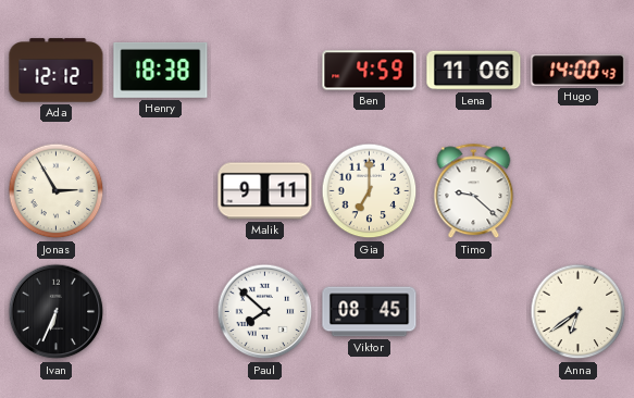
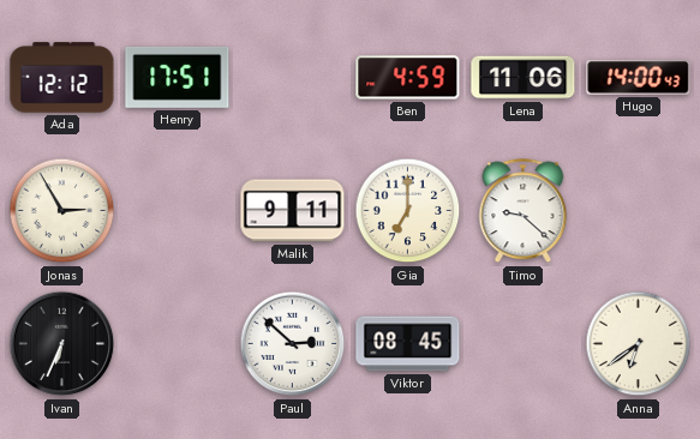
Henry: 18:38 -> 17:51
Paul: 7:52 -> 2:52
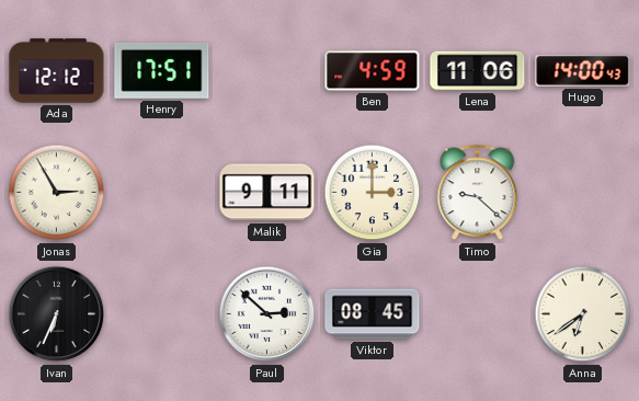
Gia: 7:00 -> 3:00
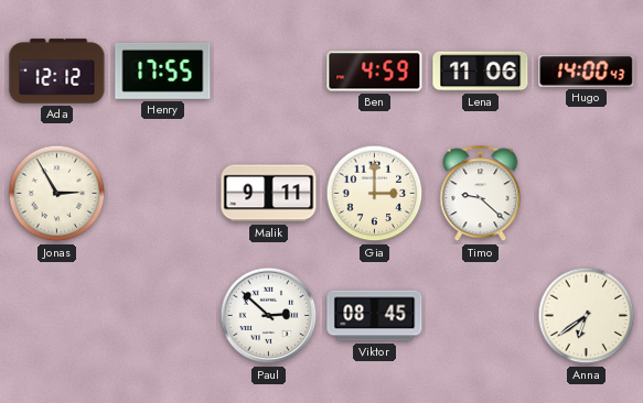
Henry: 17:51 -> 17:55
Ivan: 6:34 -> none
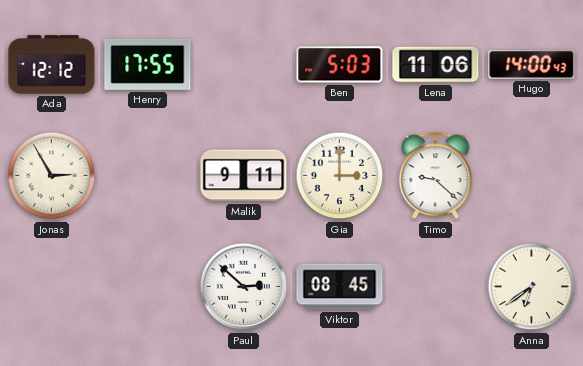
Ben: 4:59 -> 5:03
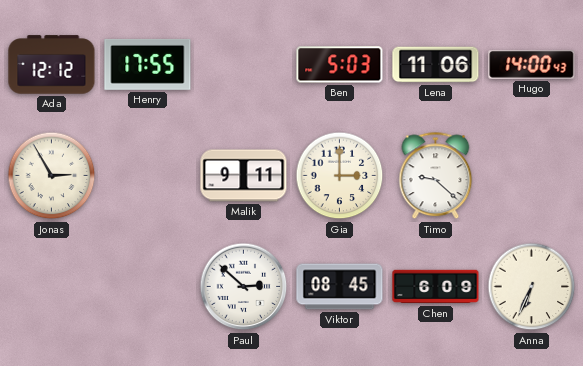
Chen: none -> 6:09
Anna: 6:39 -> 6:34
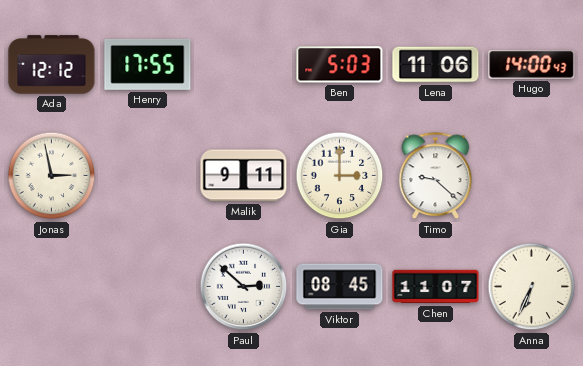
Jonas: 2:55 -> 2:58
Chen: 6:09 -> 11:07
